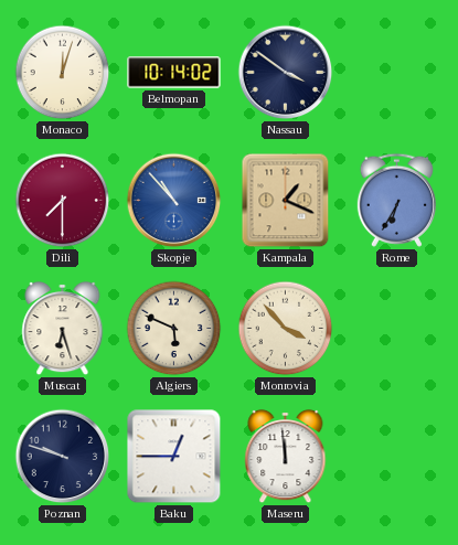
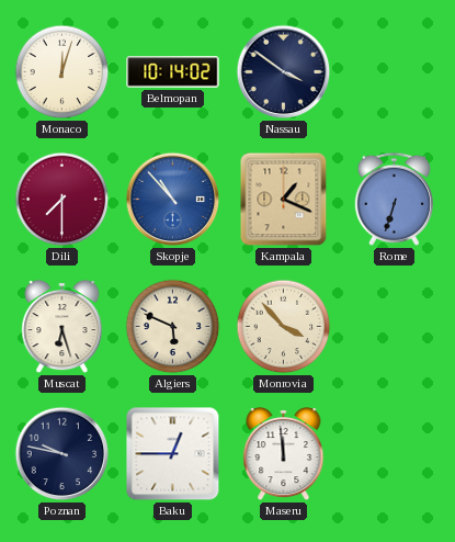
Rome: 6:35 -> 6:33
Poznan: 9:48 -> 9:47
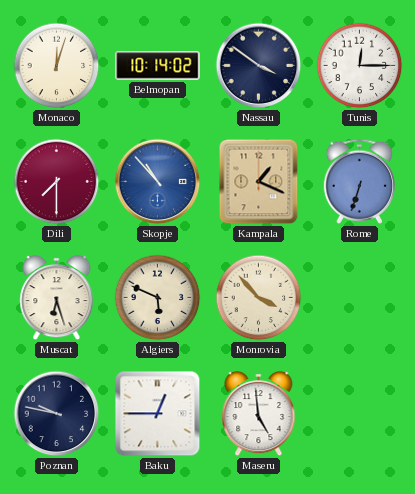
Tunis: none -> 12:15
Maseru: 11:59 -> 4:59
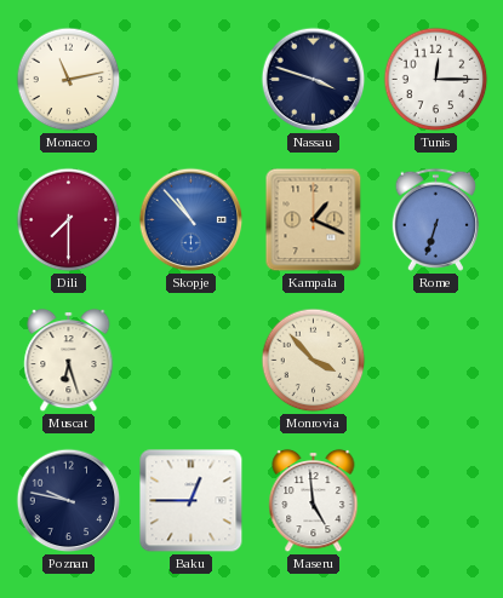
Monaco: 12:03 -> 11:13
Belmopan: 10:14 -> none
Nassau: 3:51 -> 3:48
Algiers: 5:49 -> none
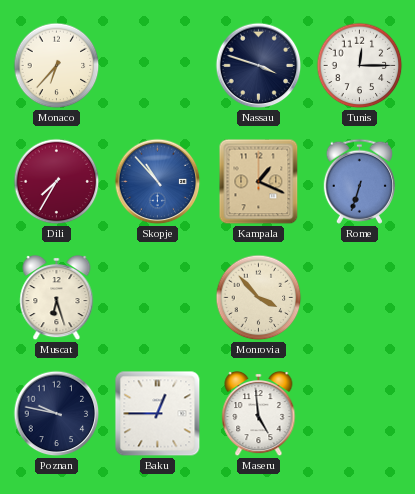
Monaco: 11:13 -> 6:37
Dili: 7:30 -> 7:35
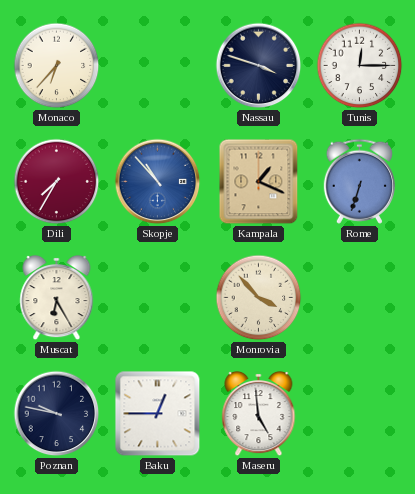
Muscat: 6:27 -> 6:25
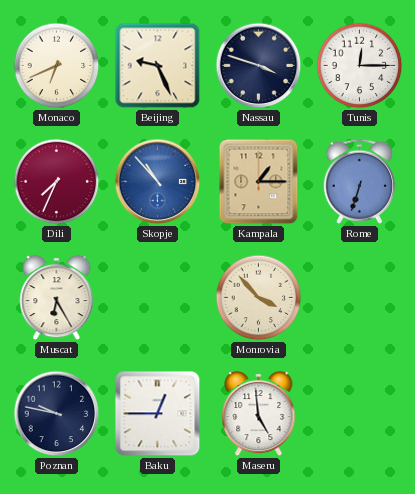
Monaco: 6:37 -> 6:41
Beijing: none -> 9:26
Dili: 7:35 -> 7:34
Kampala: 1:19 -> 1:15
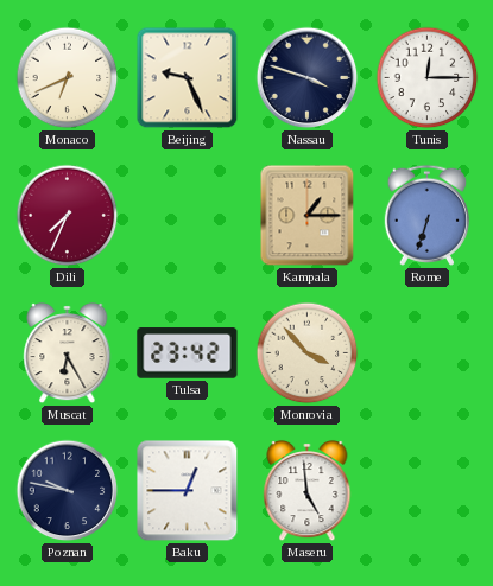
Skopje: 10:53 -> none
Tulsa: none -> 23:42
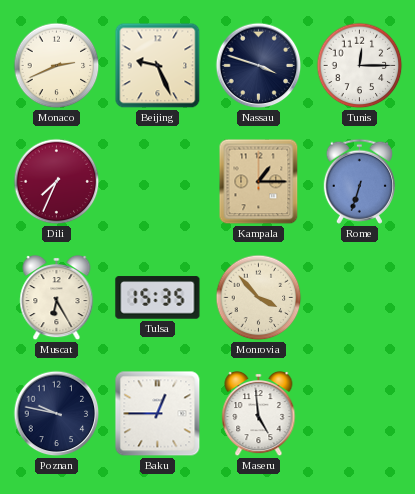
Monaco: 6:41 -> 2:41
Tulsa: 23:42 -> 15:35
